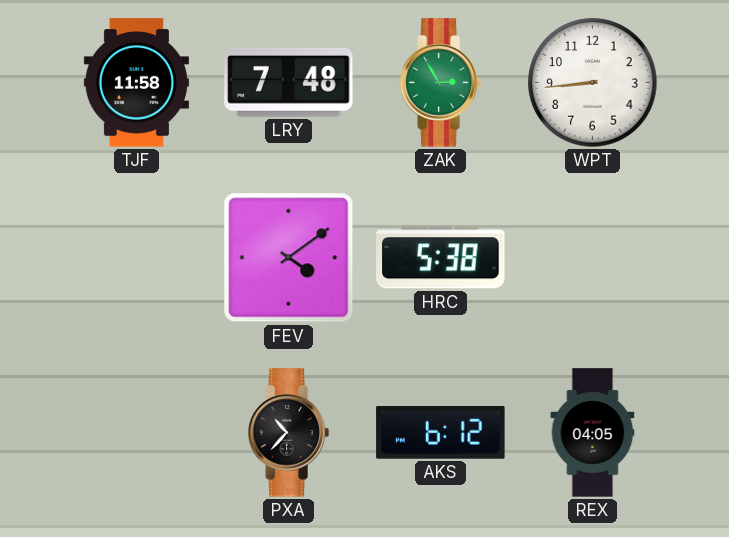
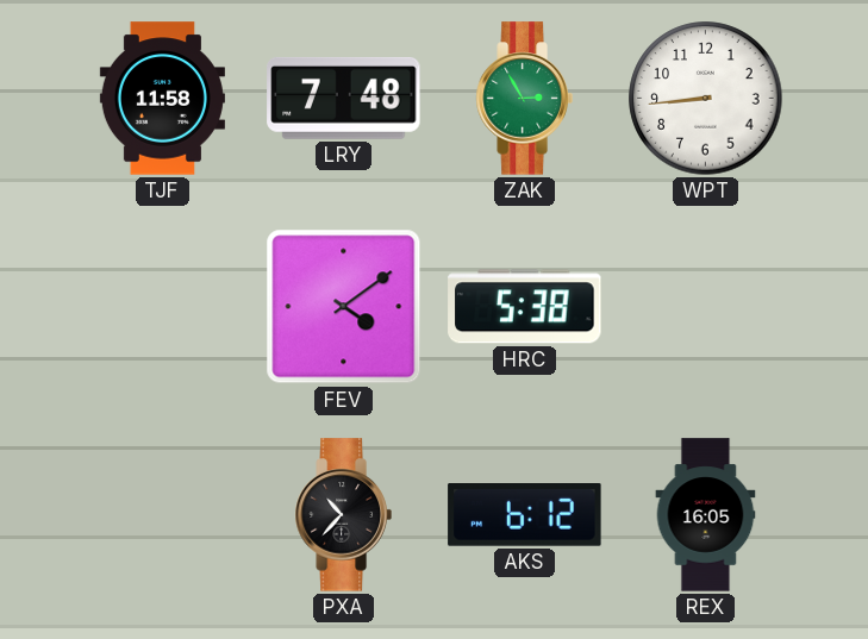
REX: 04:05 -> 16:05
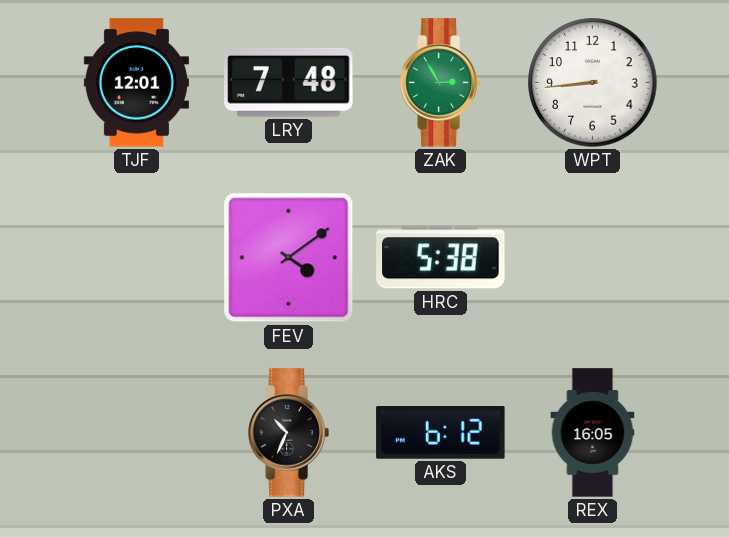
TJF: 11:58 -> 12:01
PXA: 10:37 -> 10:34
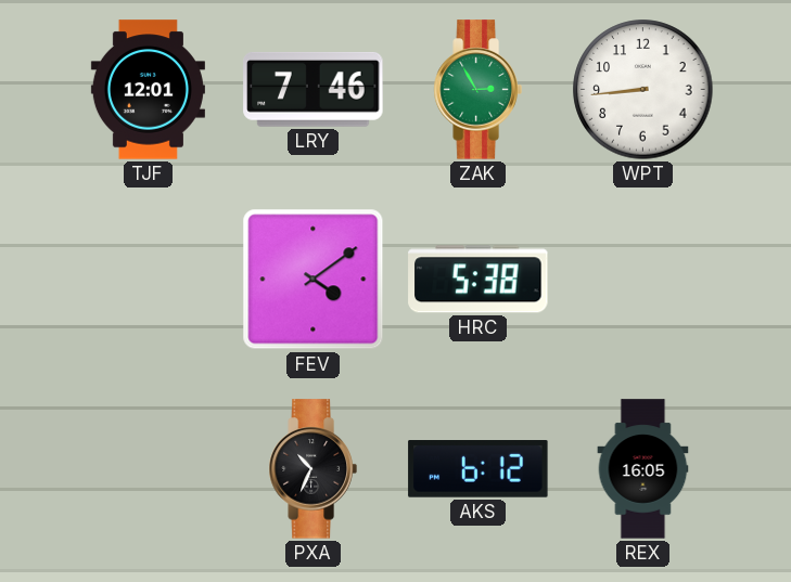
LRY: 7:48 -> 7:46
